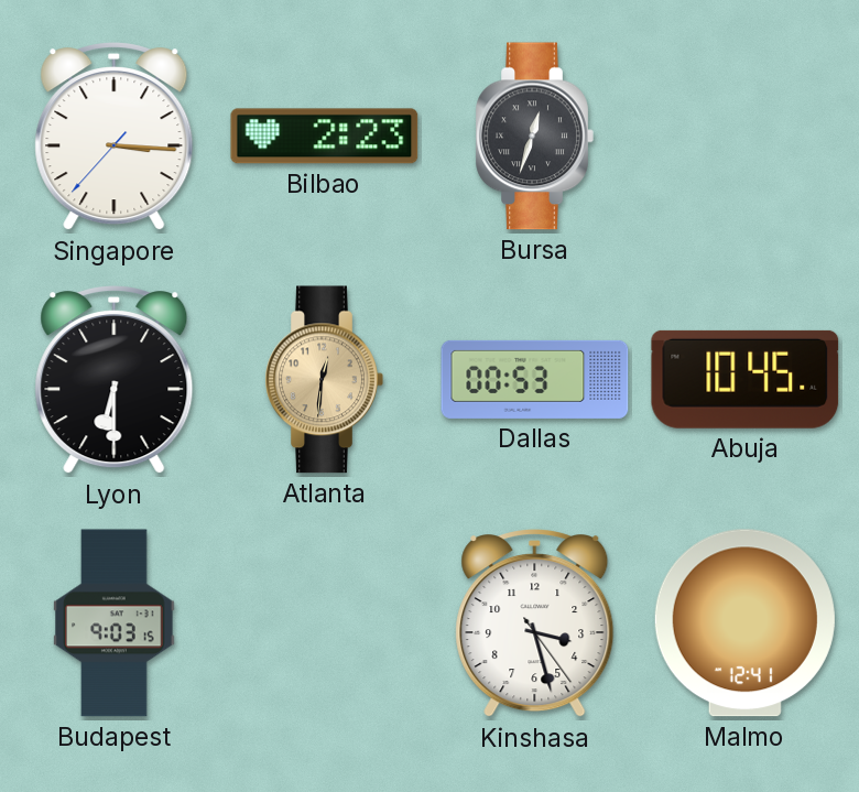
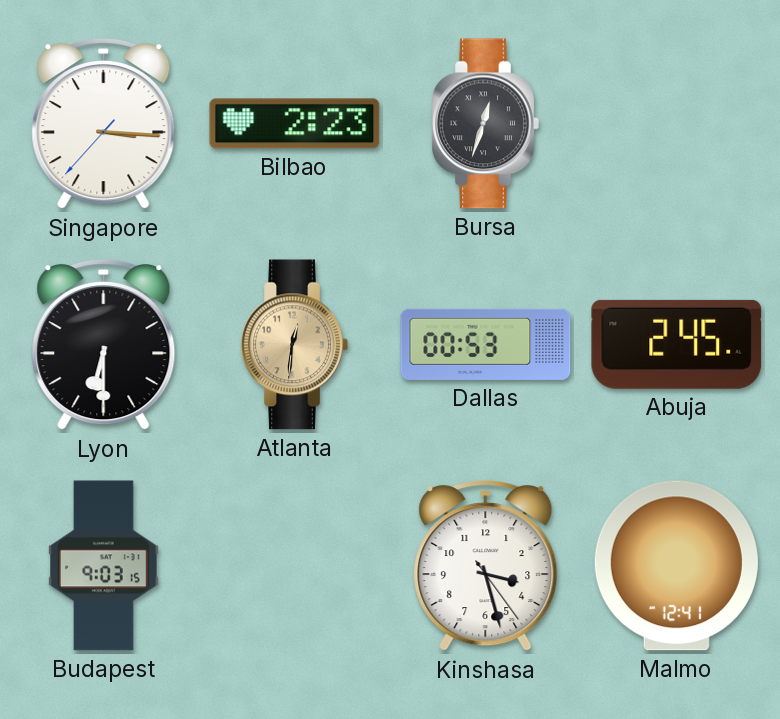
Abuja: 10:45 -> 2:45
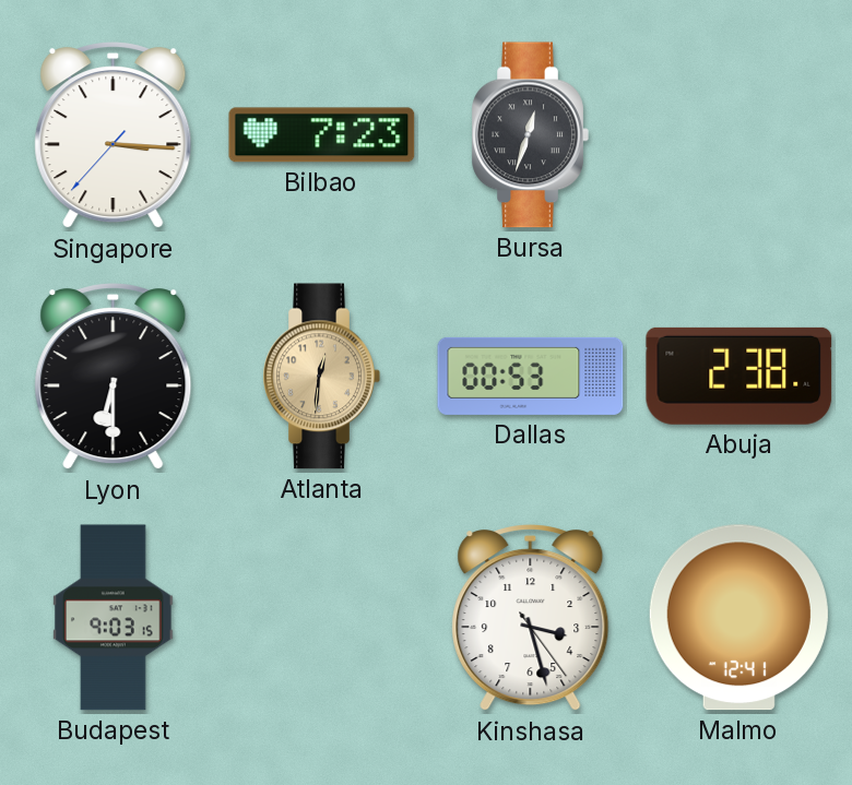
Bilbao: 2:23 -> 7:23
Abuja: 2:45 -> 2:38
